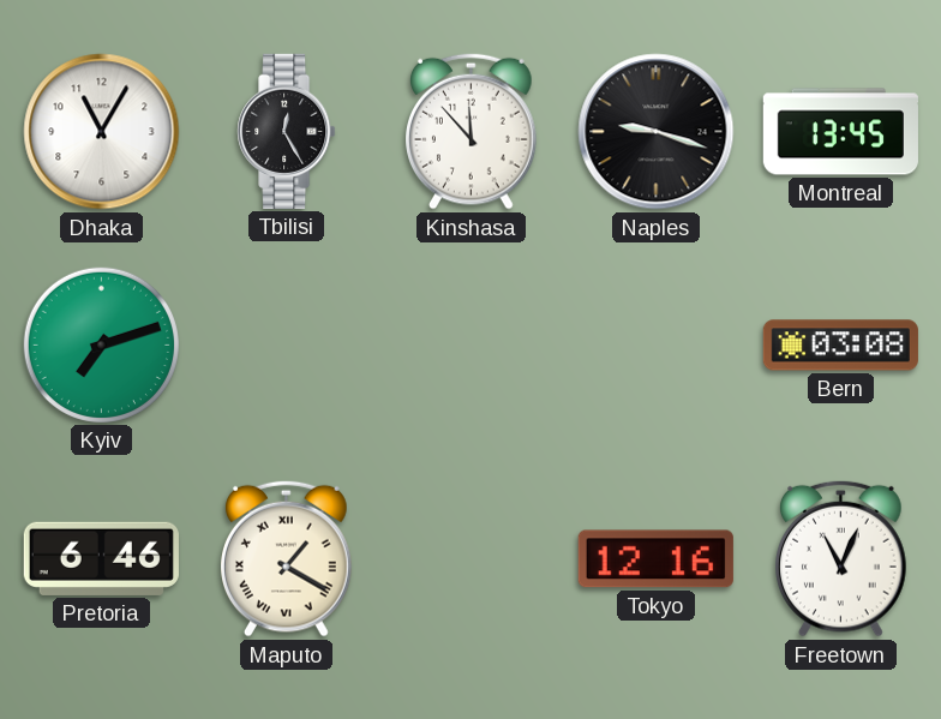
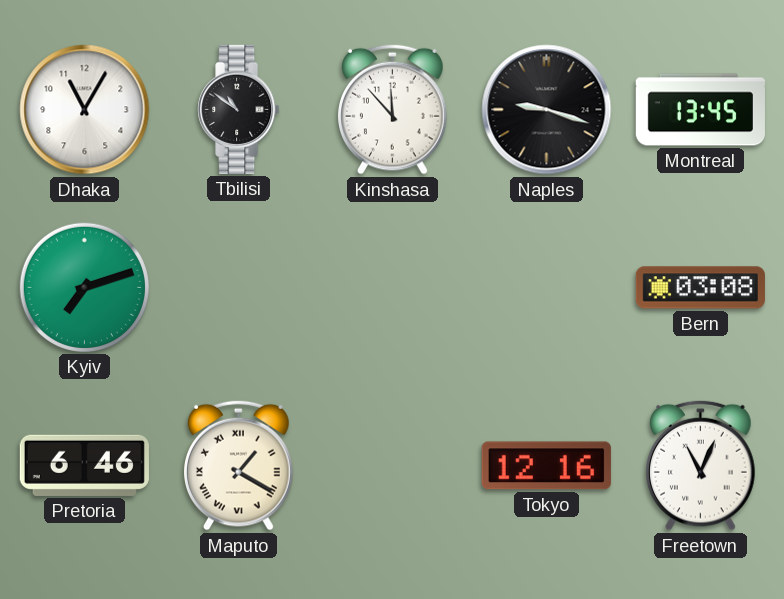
Tbilisi: 12:25 -> 10:51
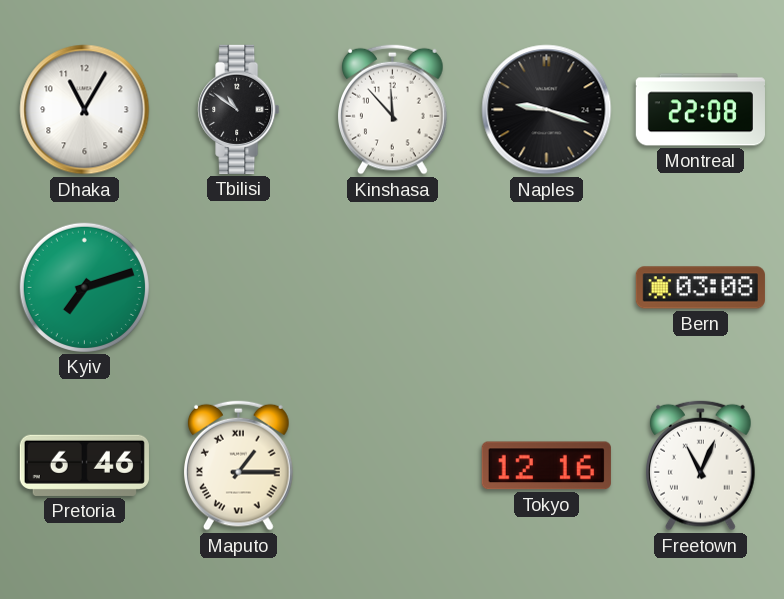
Montreal: 13:45 -> 22:08
Maputo: 1:20 -> 1:15
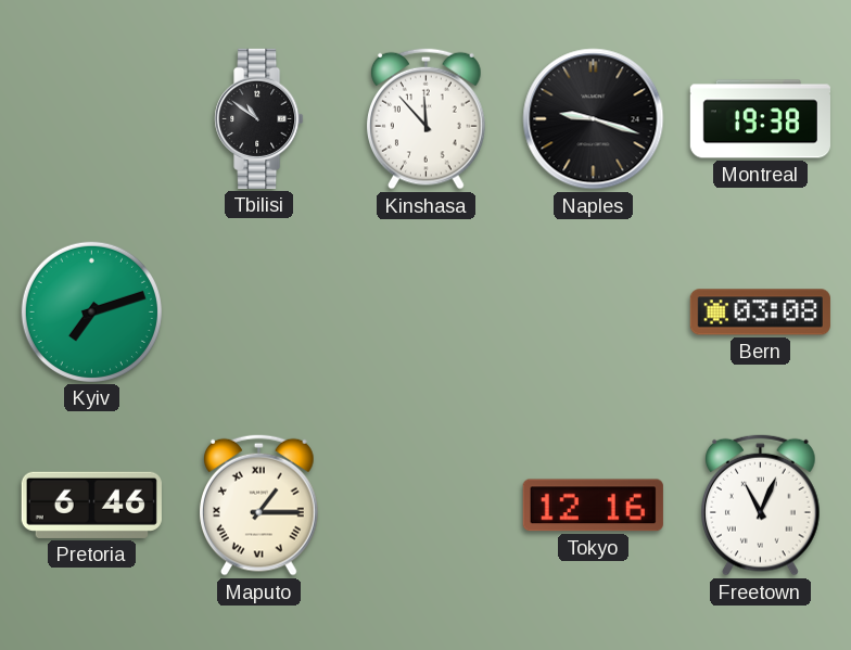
Dhaka: 11:05 -> none
Montreal: 22:08 -> 19:38
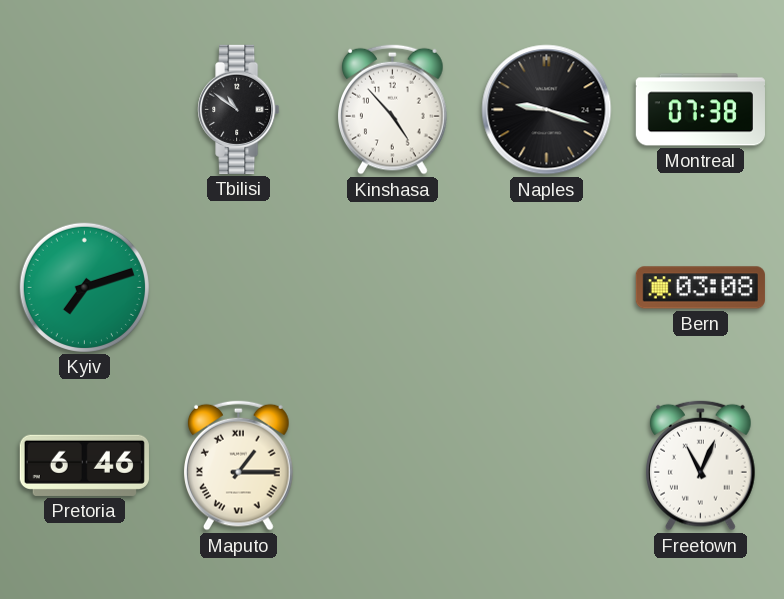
Kinshasa: 11:53 -> 4:53
Montreal: 19:38 -> 07:38
Tokyo: 12:16 -> none
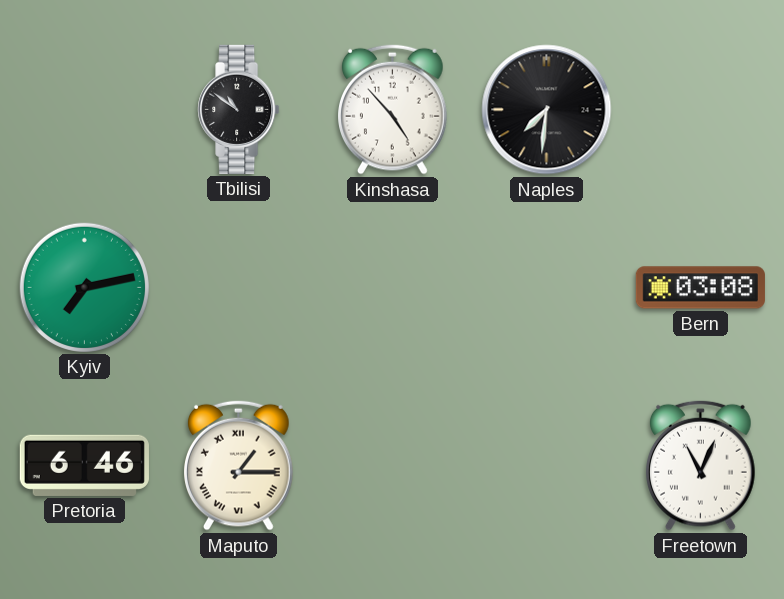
Naples: 9:18 -> 7:31
Montreal: 07:38 -> none
Kyiv: 7:12 -> 7:13
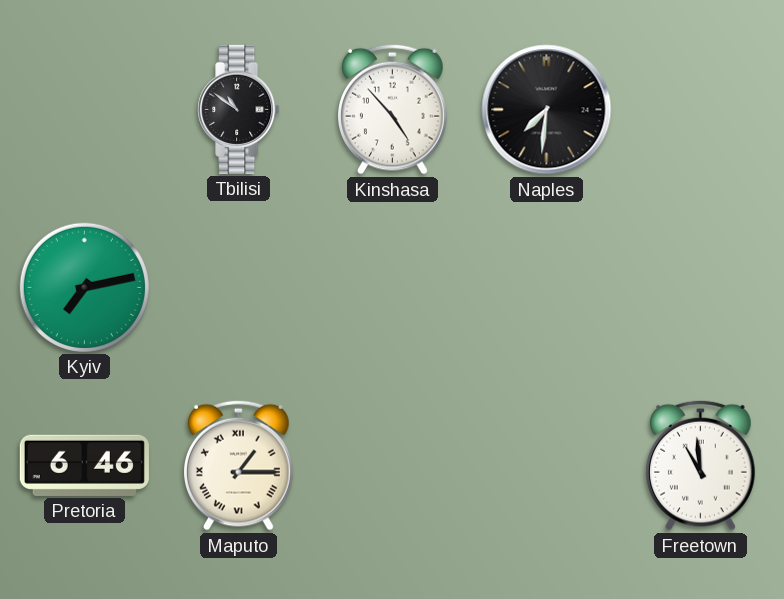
Bern: 03:08 -> none
Freetown: 11:04 -> 10:59
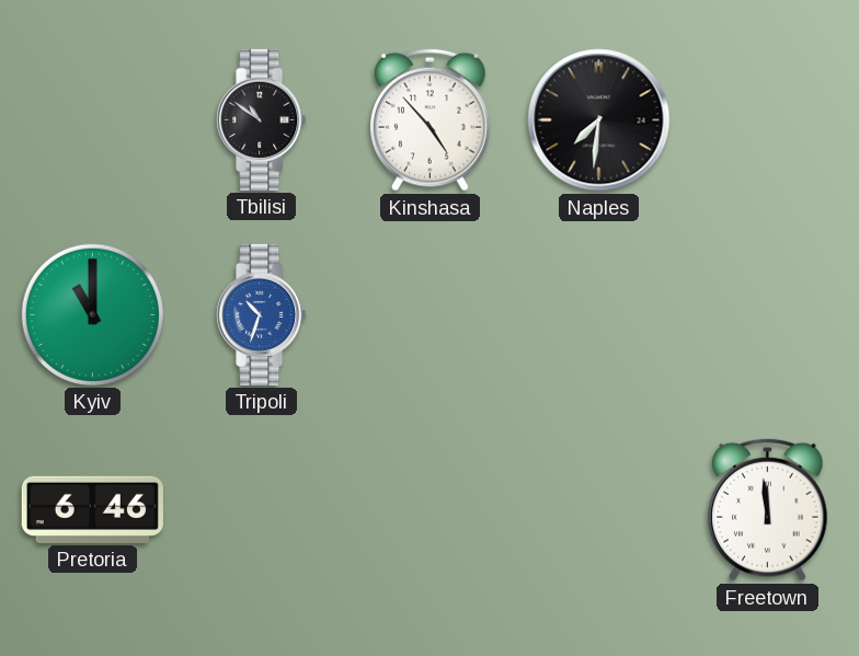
Kyiv: 7:13 -> 11:00
Tripoli: none -> 10:33
Maputo: 1:15 -> none
Freetown: 10:59 -> 11:59
